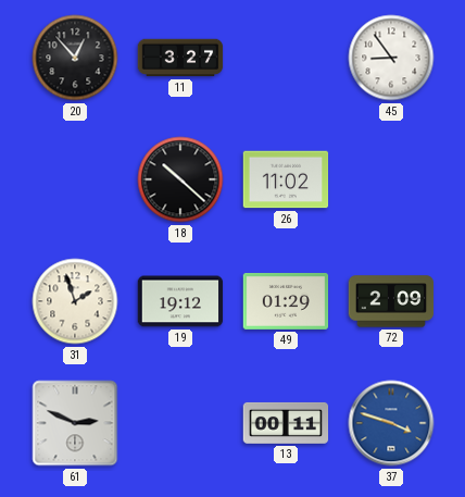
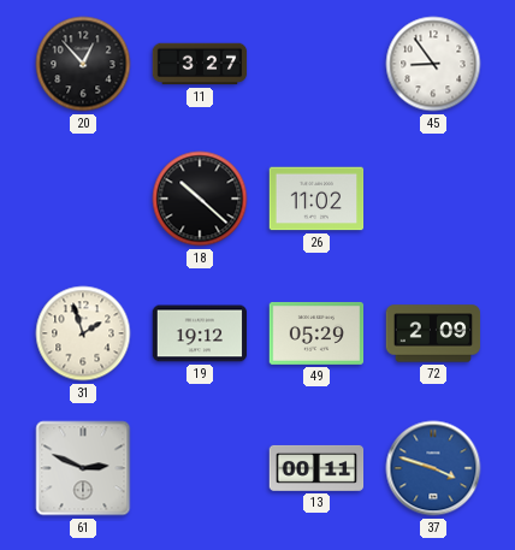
49: 01:29 -> 05:29
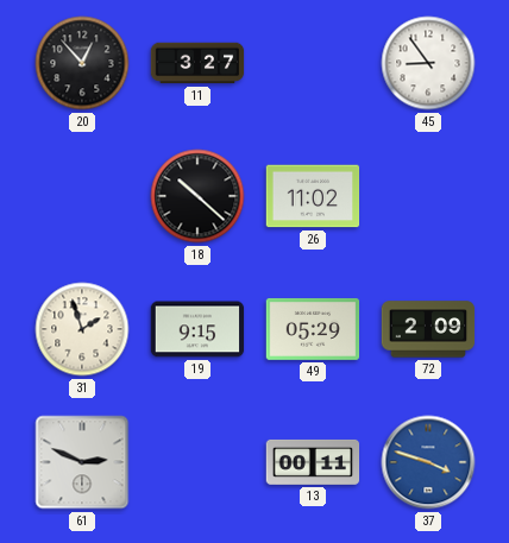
19: 19:12 -> 9:15
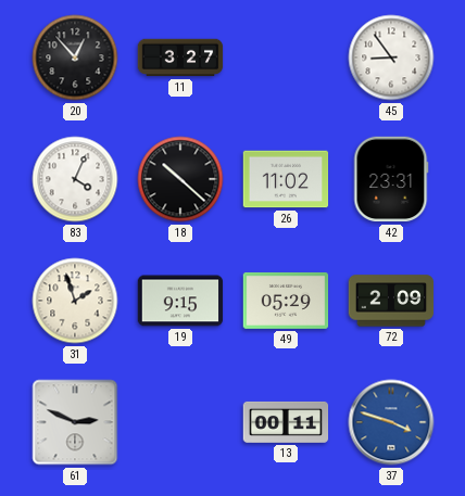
83: none -> 4:04
42: none -> 23:31
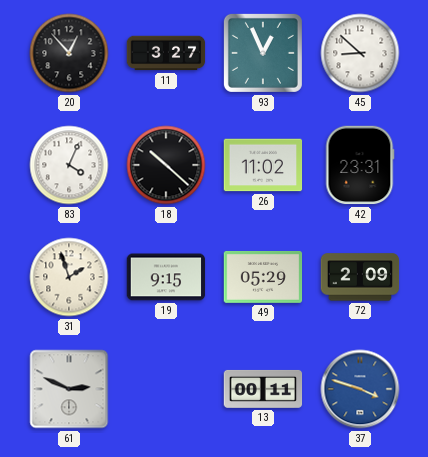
93: none -> 12:56
45: 8:54 -> 8:52
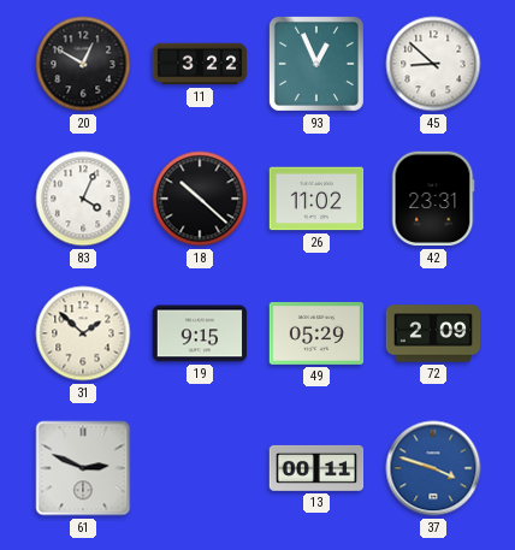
20: 12:53 -> 12:50
11: 3:27 -> 3:22
31: 1:57 -> 1:52
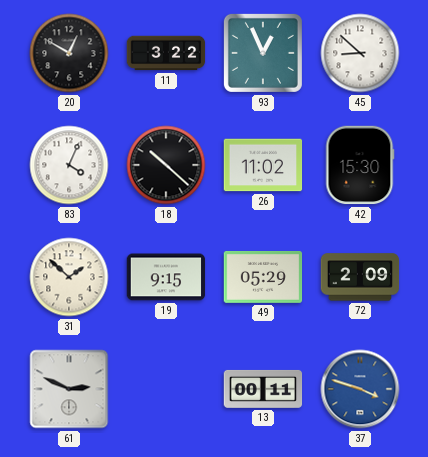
42: 23:31 -> 15:30
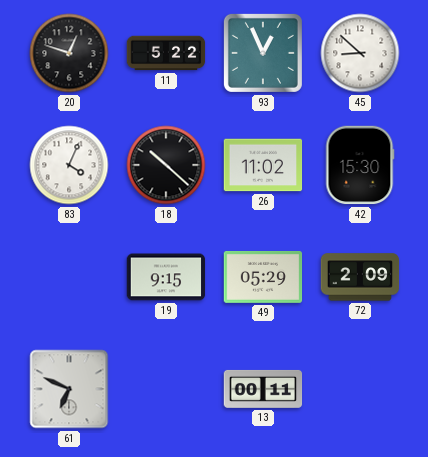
20: 12:50 -> 12:48
11: 3:22 -> 5:22
31: 1:52 -> none
61: 2:49 -> 6:49
37: 3:48 -> none
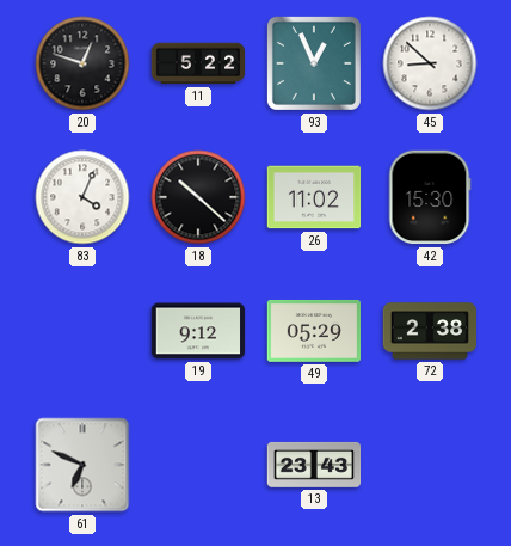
19: 9:15 -> 9:12
72: 2:09 -> 2:38
13: 00:11 -> 23:43
